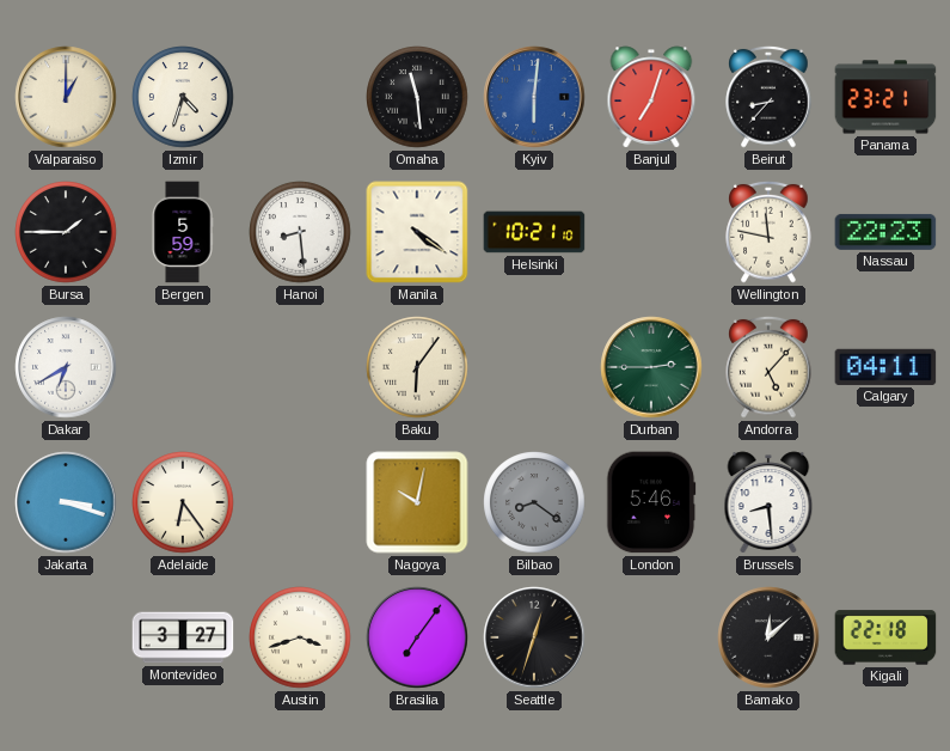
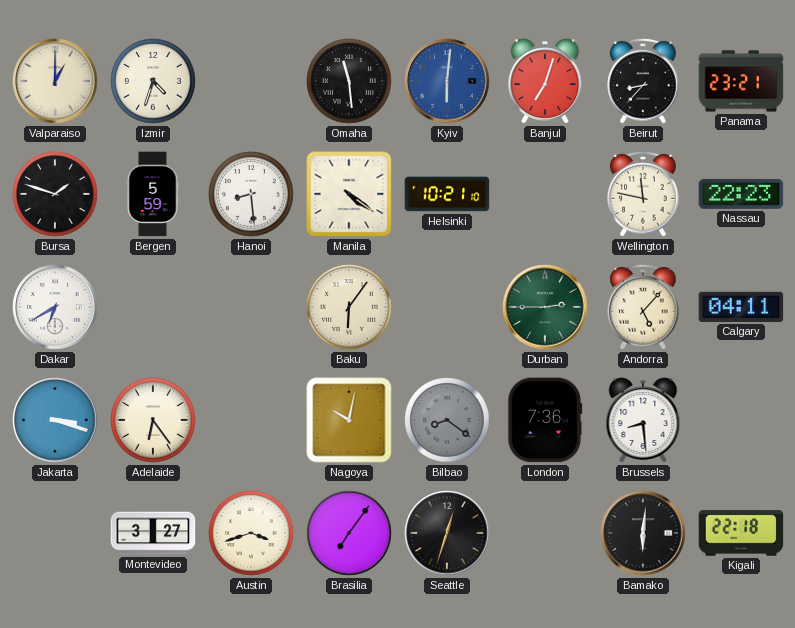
Bursa: 1:45 -> 1:48
London: 5:46 -> 7:36
Bamako: 12:08 -> 6:01
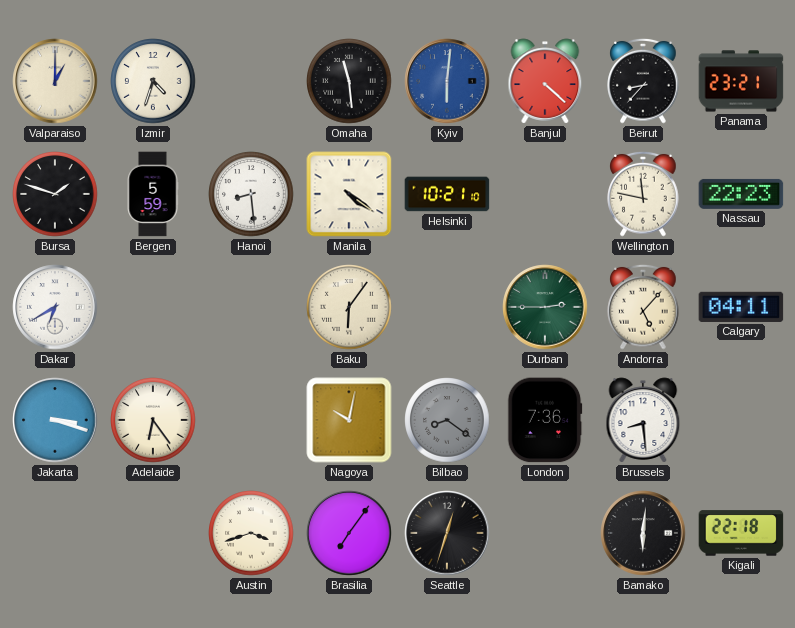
Banjul: 7:03 -> 4:22
Montevideo: 3:27 -> none
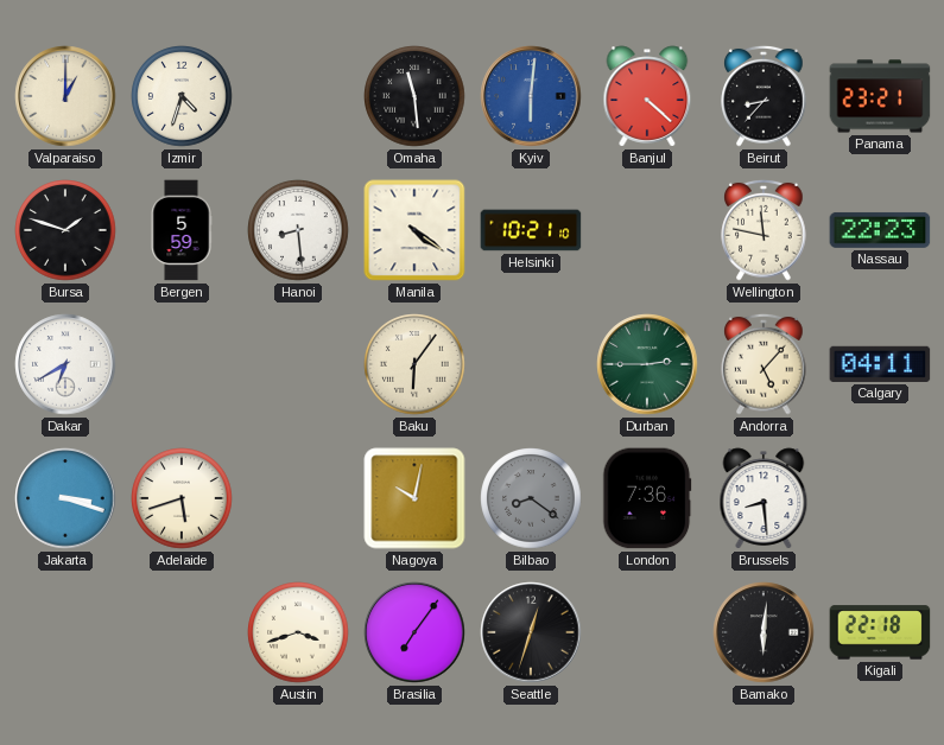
Adelaide: 6:24 -> 5:42
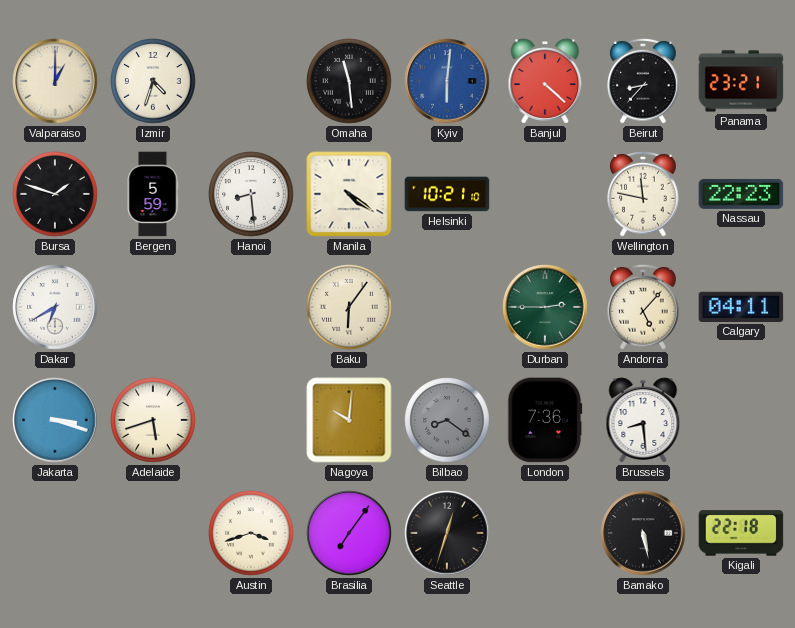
Nagoya: 10:02 -> 10:01
Bamako: 6:01 -> 5:28
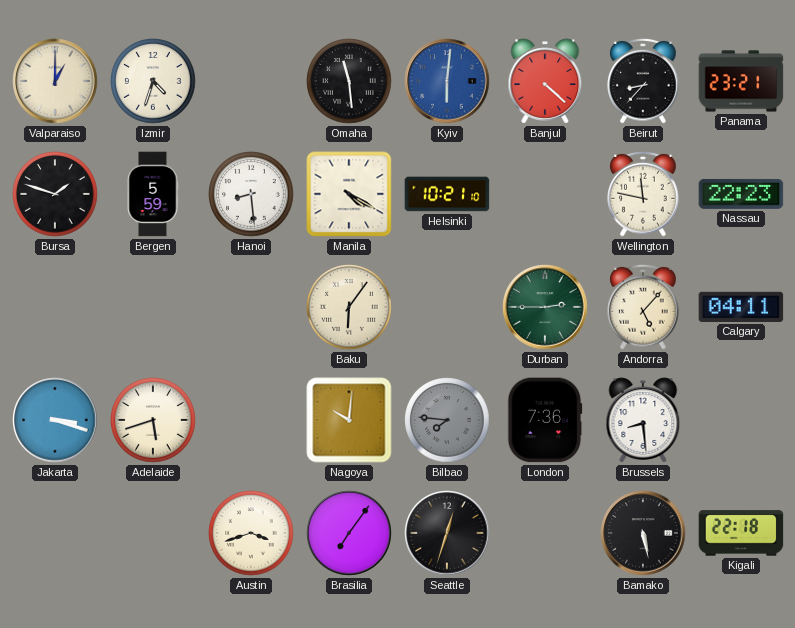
Manila: 4:21 -> 4:20
Dakar: 6:40 -> none
Bilbao: 8:21 -> 7:46
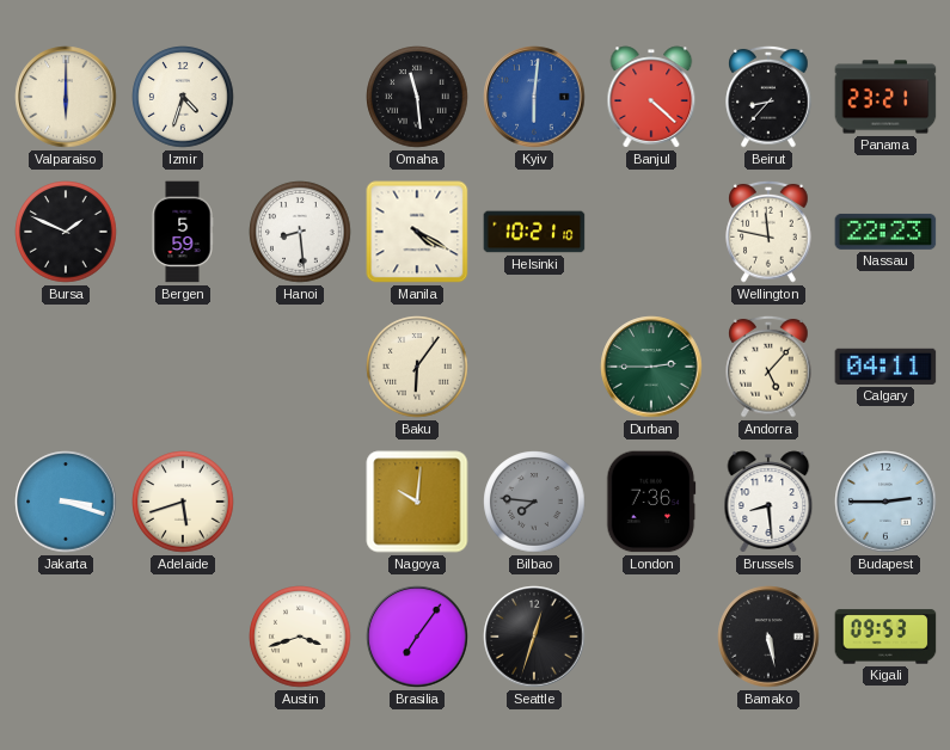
Valparaiso: 1:00 -> 6:00
Bursa: 1:48 -> 1:49
Budapest: none -> 2:45
Kigali: 22:18 -> 09:53
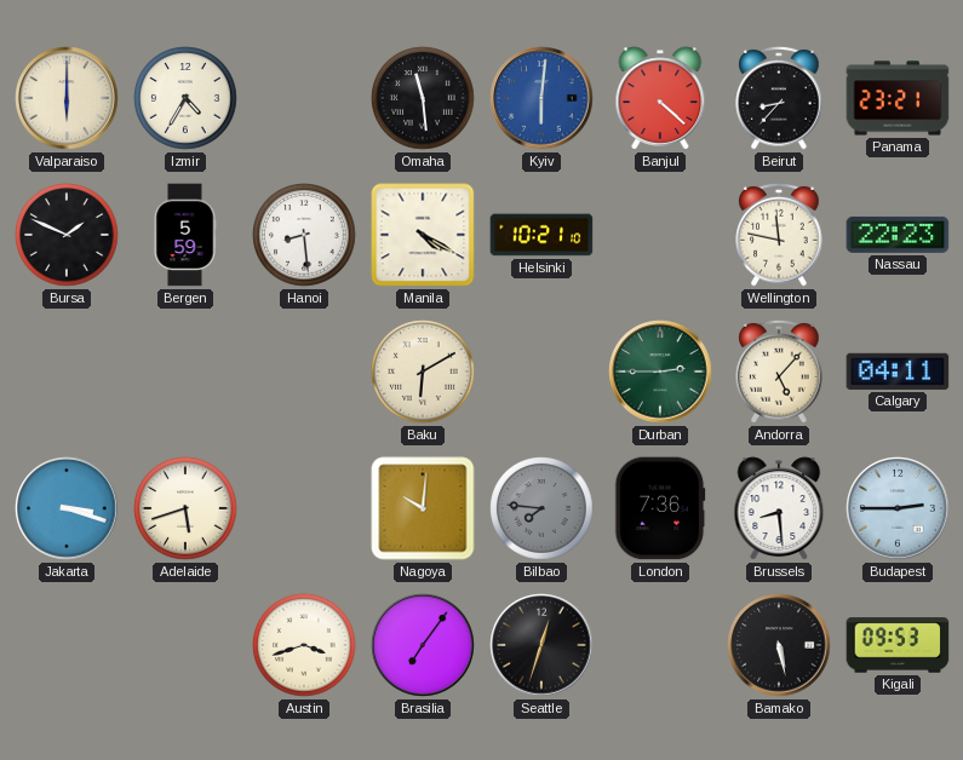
Izmir: 4:33 -> 4:35
Baku: 6:06 -> 6:10
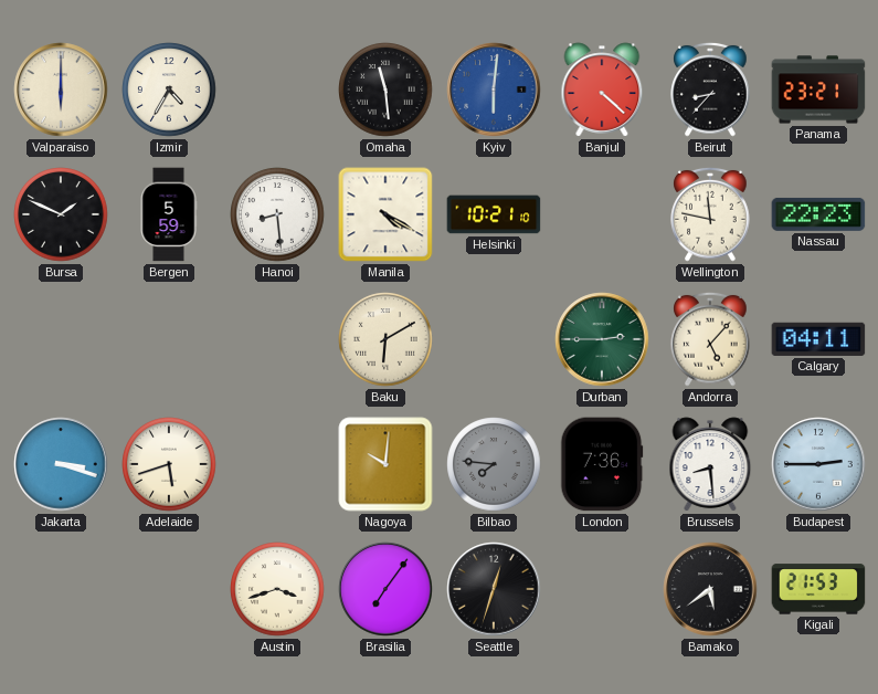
Bamako: 5:28 -> 5:39
Kigali: 09:53 -> 21:53
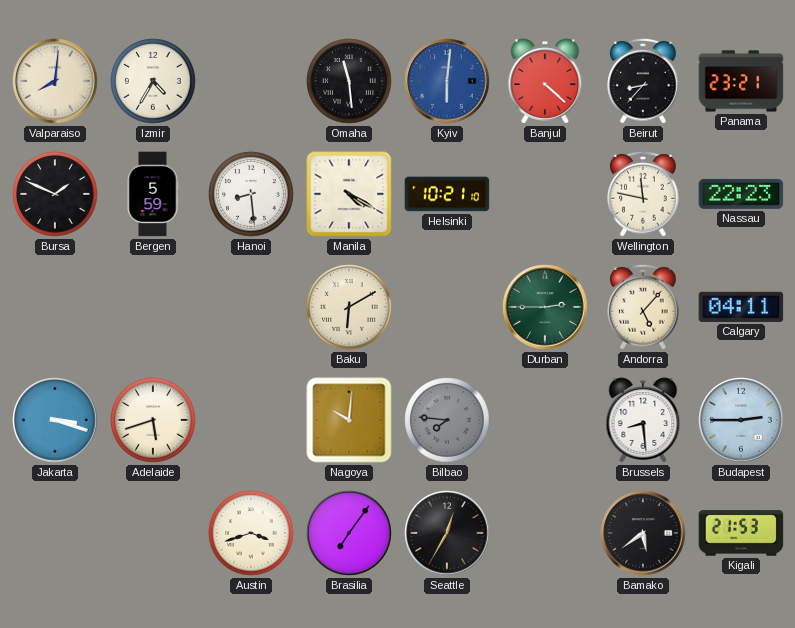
Valparaiso: 6:00 -> 8:01
London: 7:36 -> none
Seattle: 12:33 -> 12:35
